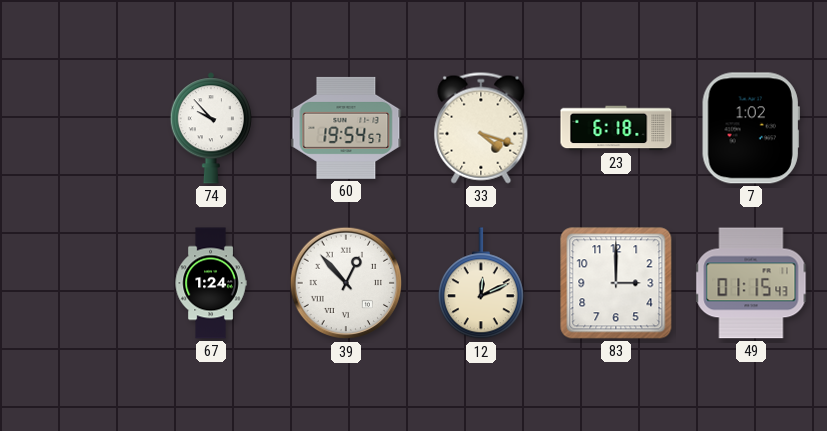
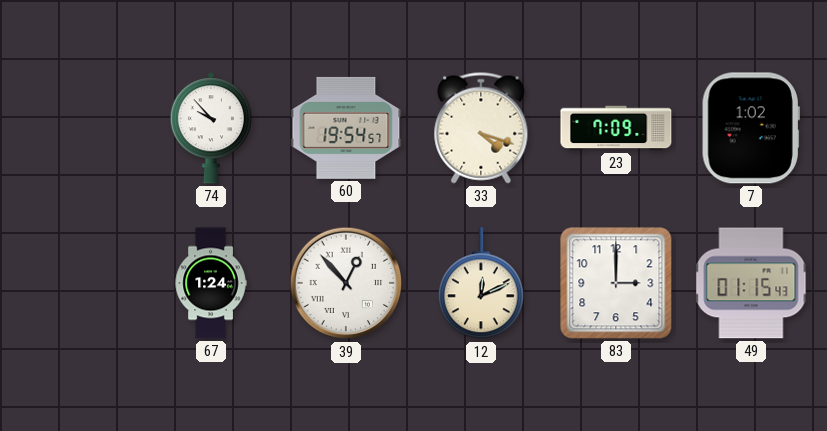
23: 6:18 -> 7:09
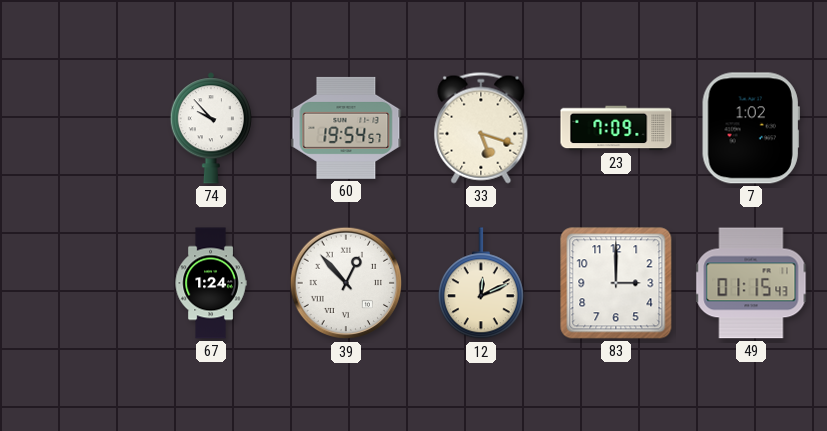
33: 4:18 -> 5:18
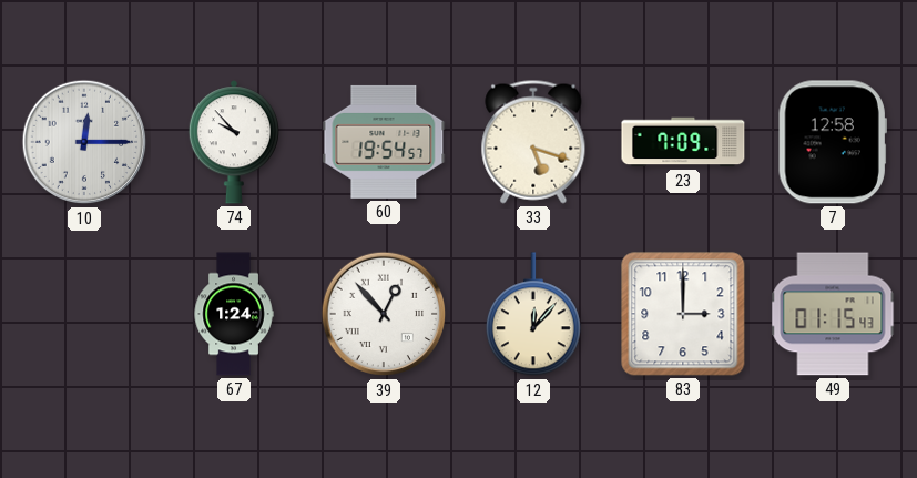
10: none -> 12:15
7: 1:02 -> 12:58
12: 12:11 -> 12:07
